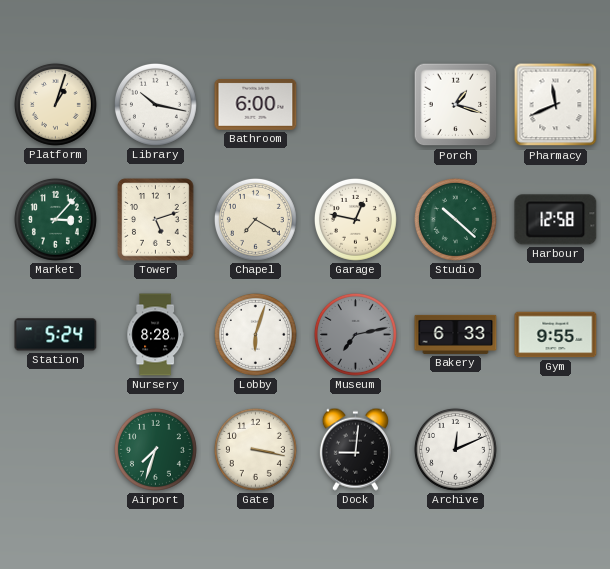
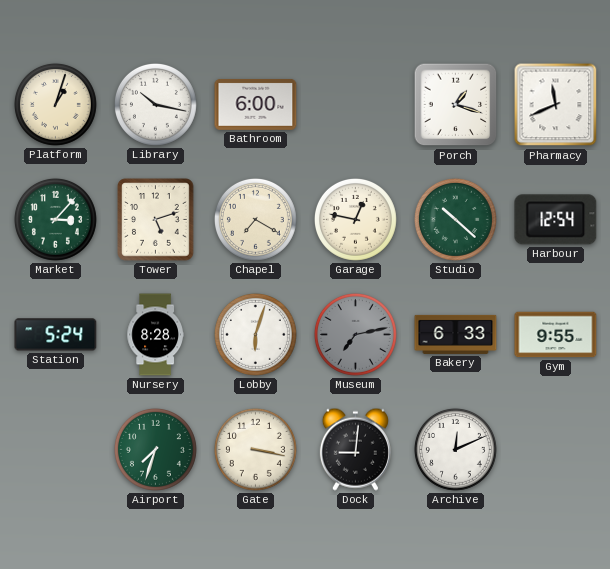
Harbour: 12:58 -> 12:54
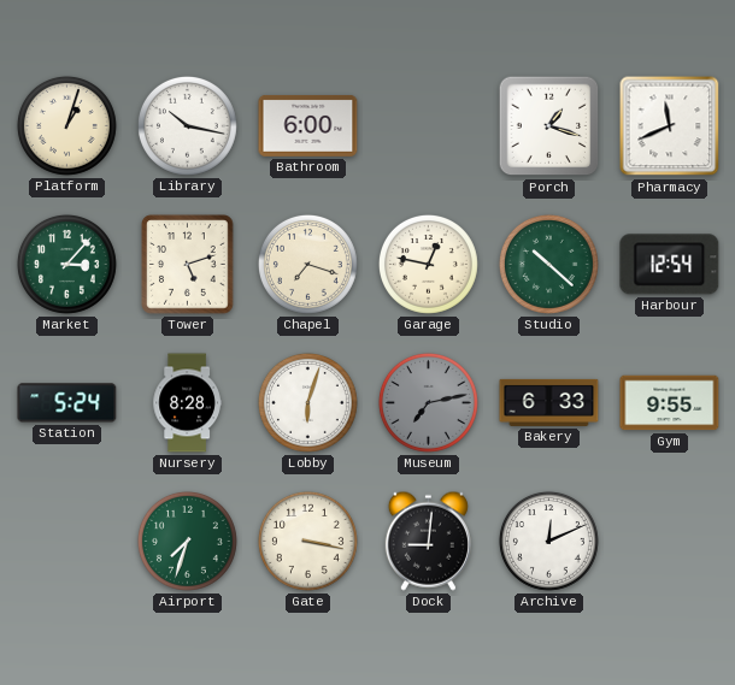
Chapel: 7:20 -> 7:18
